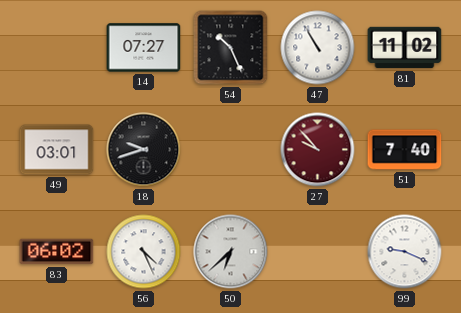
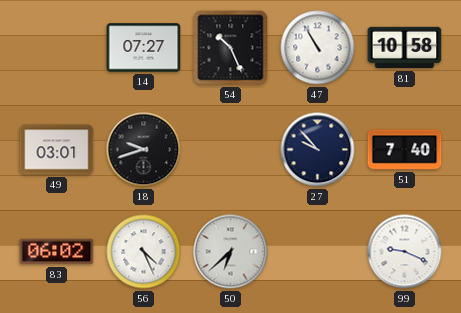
81: 11:02 -> 10:58
27 dial: burgundy -> navy
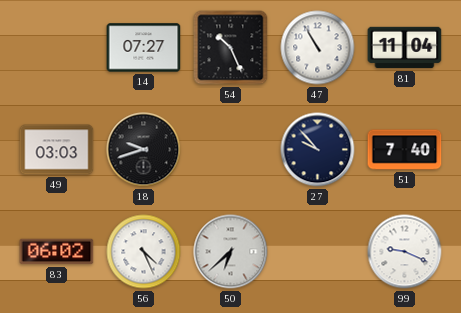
81: 10:58 -> 11:04
49: 03:01 -> 03:03
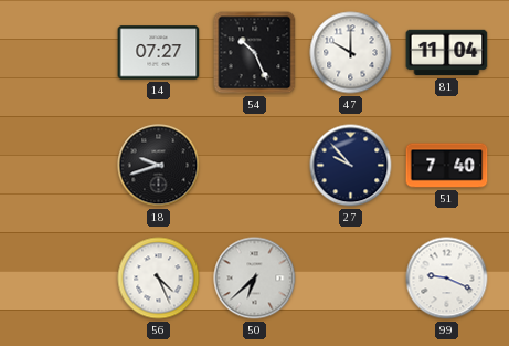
47: 10:55 -> 10:00
49: 03:03 -> none
83: 06:02 -> none
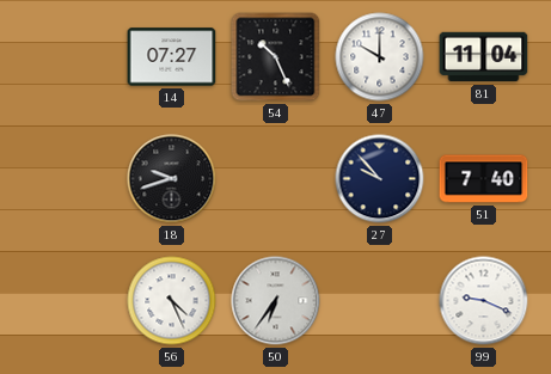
50: 6:38 -> 6:36
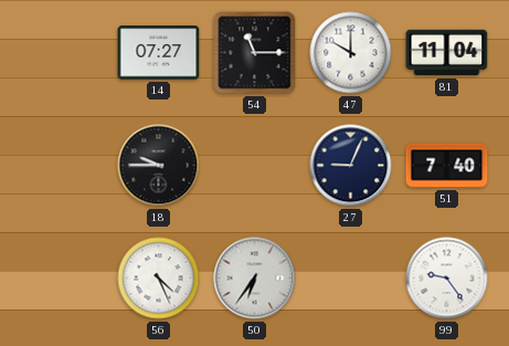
54: 10:26 -> 11:15
18: 9:42 -> 9:45
27: 9:53 -> 9:04
99: 9:19 -> 9:24
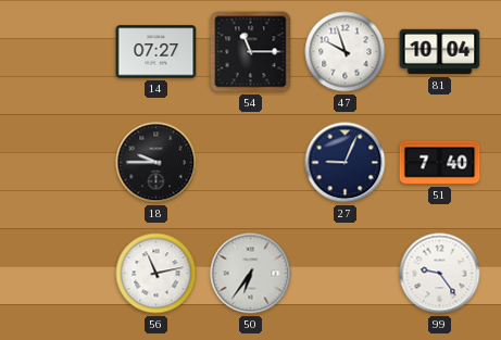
47: 10:00 -> 9:57
81: 11:04 -> 10:04
56: 4:26 -> 11:13
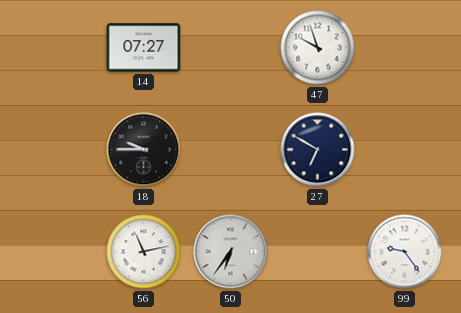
54: 11:15 -> none
81: 10:04 -> none
27: 9:04 -> 6:50
51: 7:40 -> none
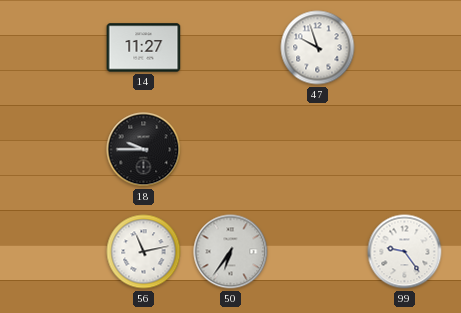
14: 07:27 -> 11:27
27: 6:50 -> none
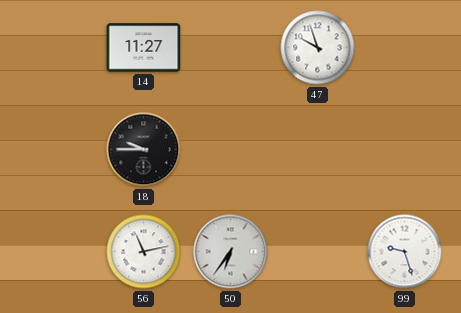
99: 9:24 -> 9:27
